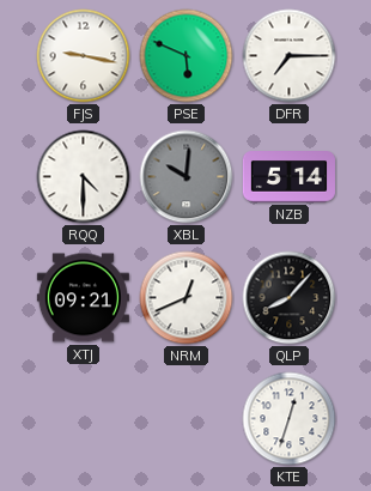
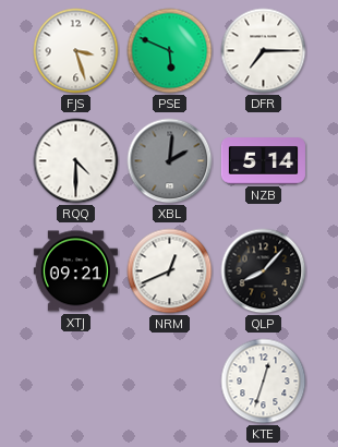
FJS: 9:17 -> 3:27
XBL: 10:01 -> 2:01
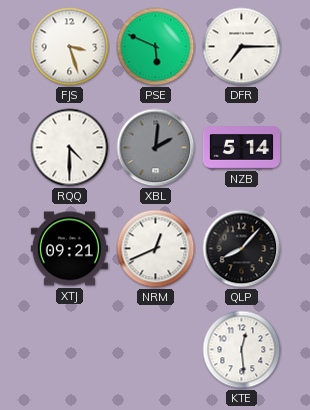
KTE: 12:33 -> 12:29
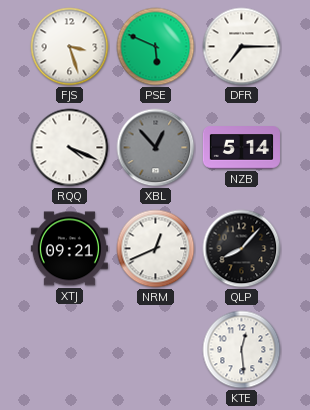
RQQ: 4:30 -> 4:19
XBL: 2:01 -> 12:53
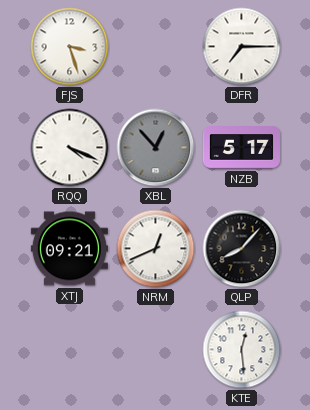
PSE: 5:49 -> none
NZB: 5:14 -> 5:17
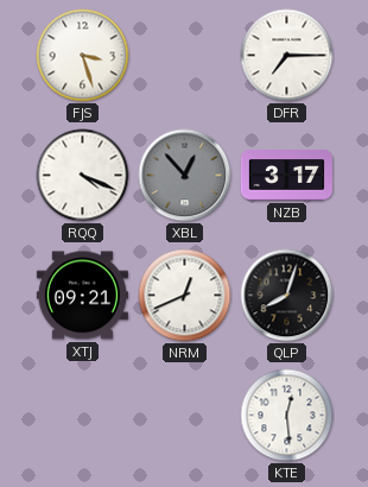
NZB: 5:17 -> 3:17
QLP: 8:07 -> 8:03
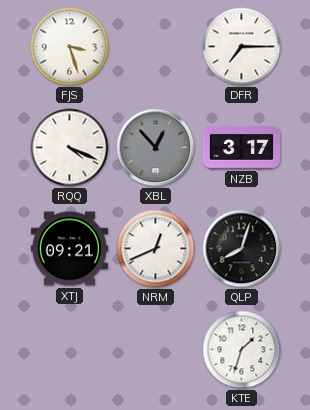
KTE: 12:29 -> 1:33
